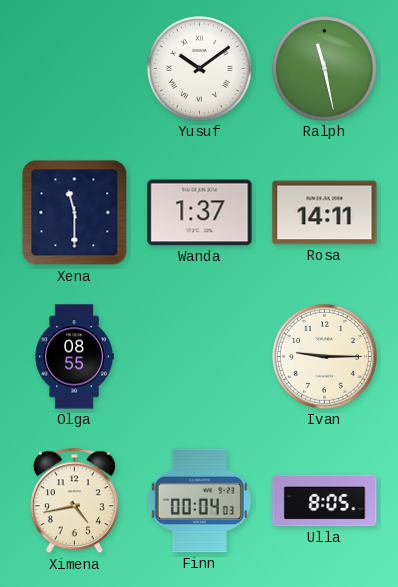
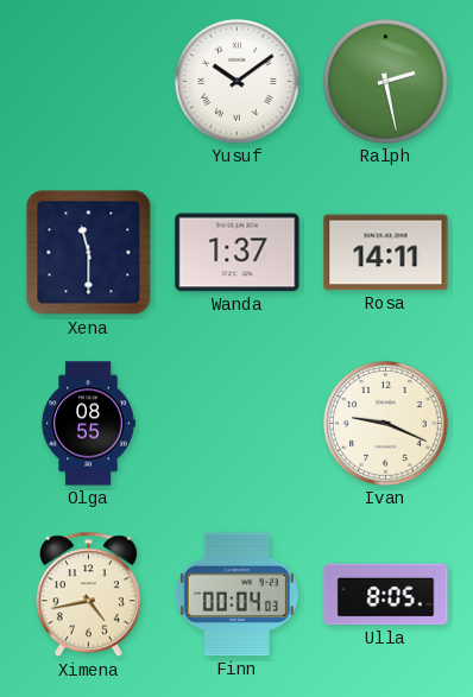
Ralph: 11:28 -> 2:28
Ivan: 9:15 -> 9:19
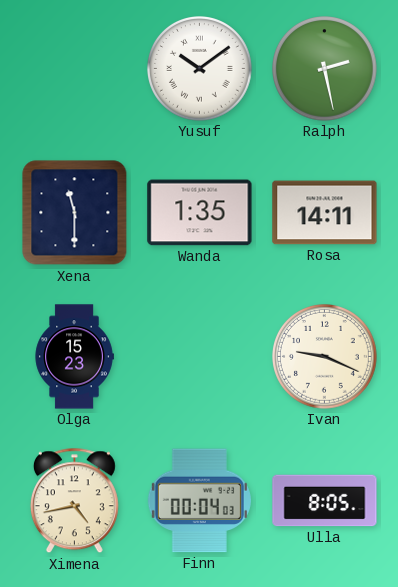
Wanda: 1:37 -> 1:35
Olga: 08:55 -> 15:23
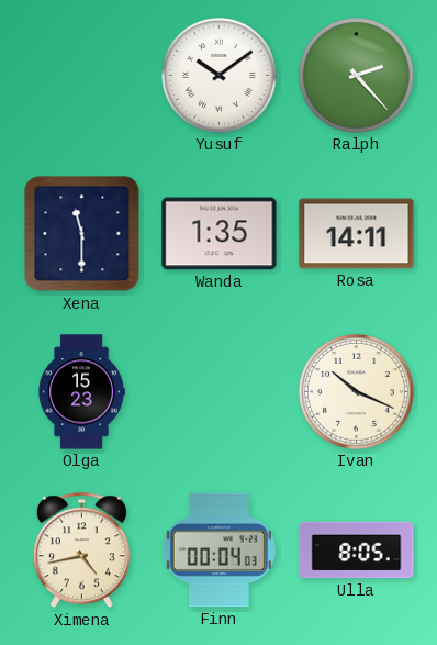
Ralph: 2:28 -> 2:23
Ivan: 9:19 -> 10:19
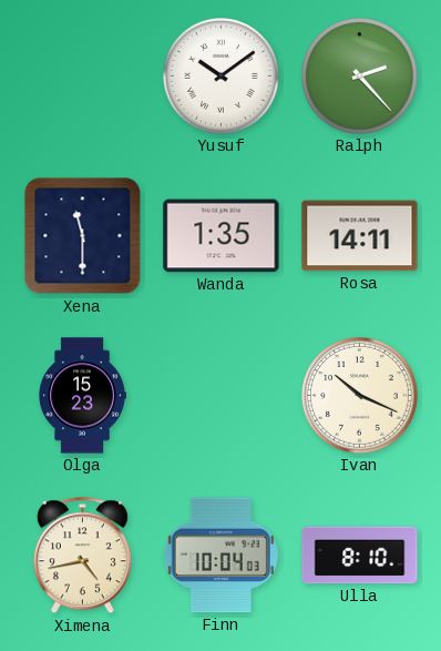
Finn: 00:04 -> 10:04
Ulla: 8:05 -> 8:10
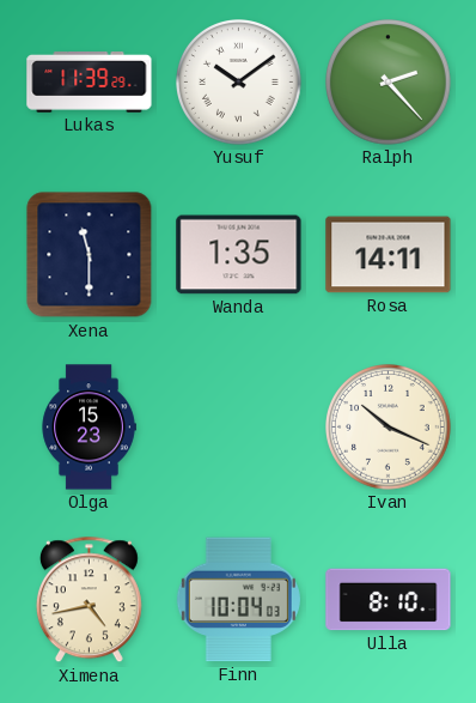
Lukas: none -> 11:39
